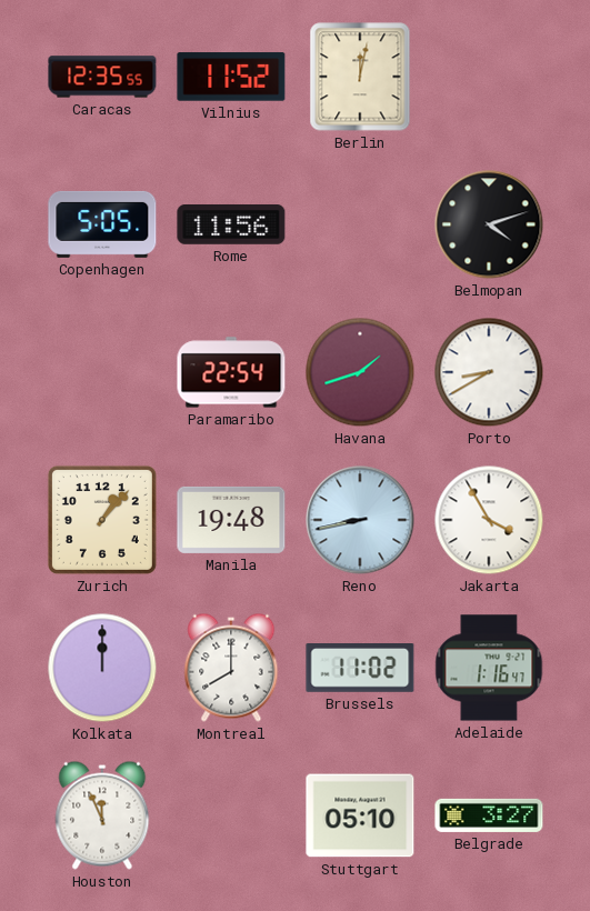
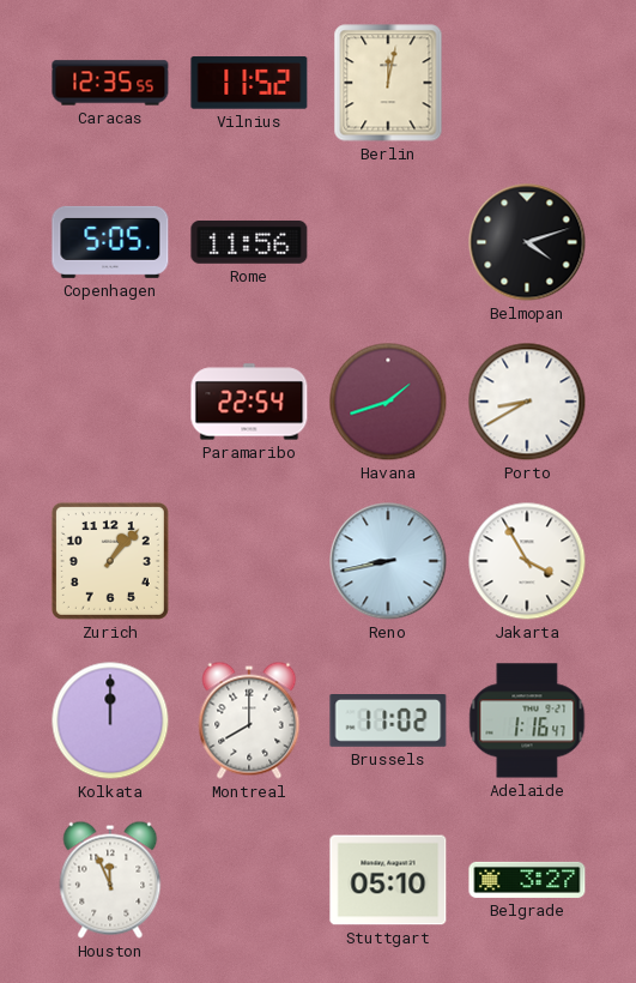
Manila: 19:48 -> none
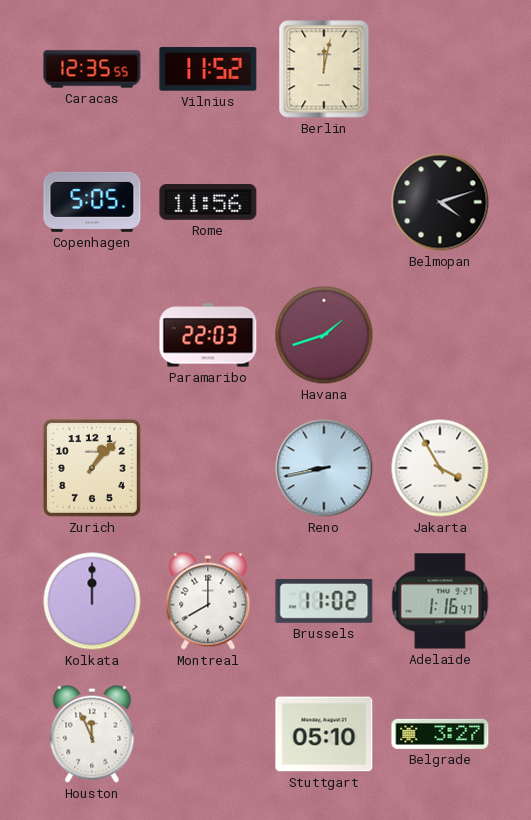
Paramaribo: 22:54 -> 22:03
Porto: 8:40 -> none
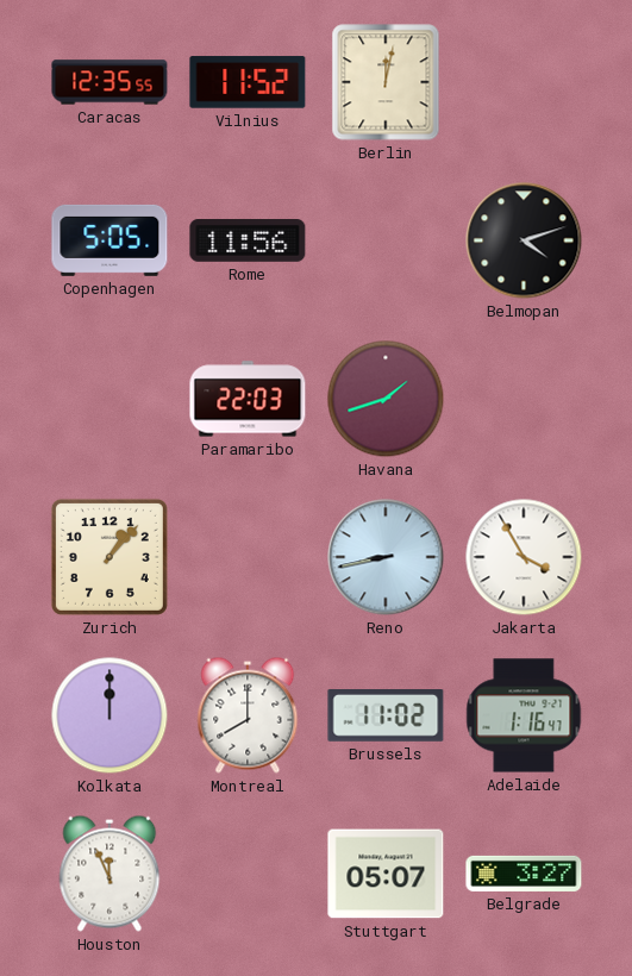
Stuttgart: 05:10 -> 05:07
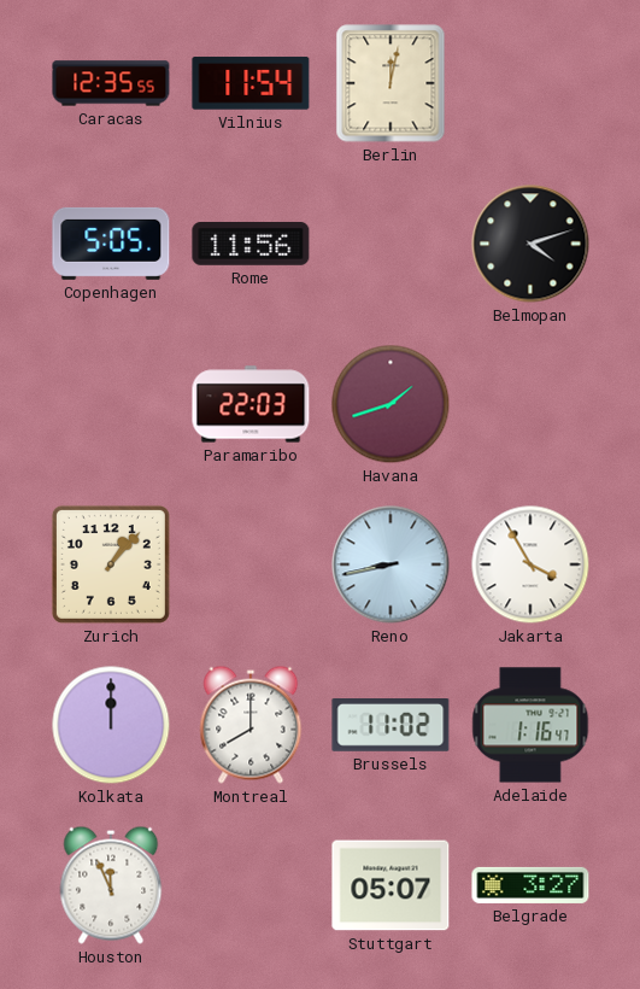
Vilnius: 11:52 -> 11:54
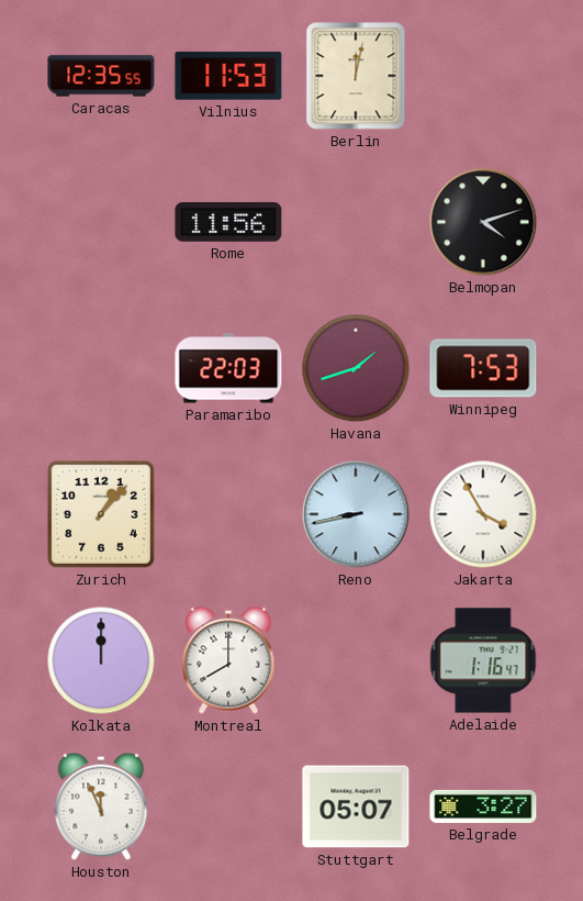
Vilnius: 11:54 -> 11:53
Copenhagen: 5:05 -> none
Winnipeg: none -> 7:53
Brussels: 11:02 -> none
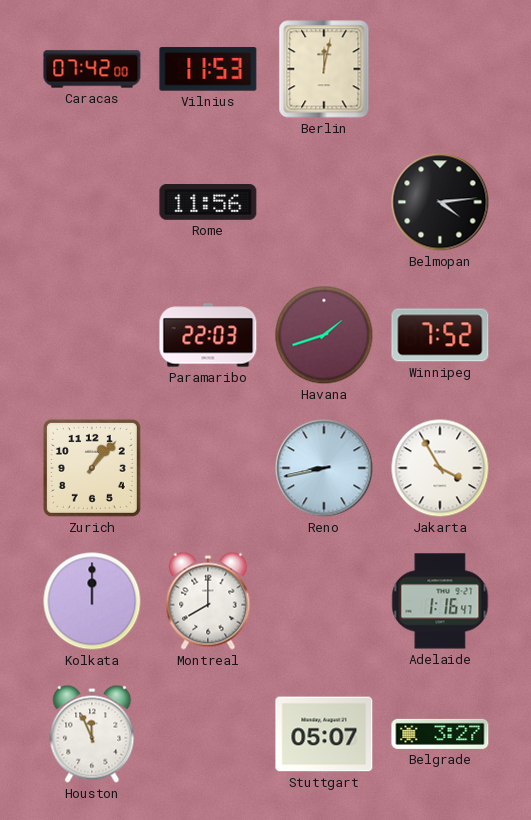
Caracas: 12:35 -> 07:42
Belmopan: 4:12 -> 4:14
Winnipeg: 7:53 -> 7:52
